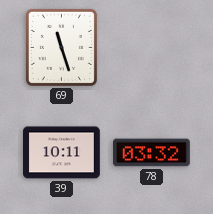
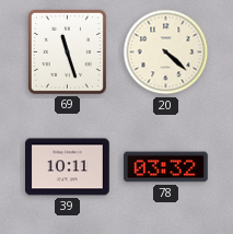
20: none -> 4:22
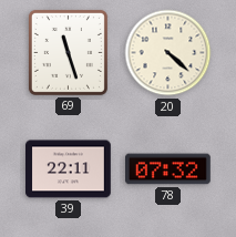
39: 10:11 -> 22:11
78: 03:32 -> 07:32
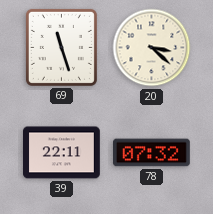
20: 4:22 -> 3:22
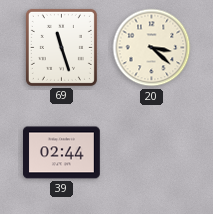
39: 22:11 -> 02:44
78: 07:32 -> none
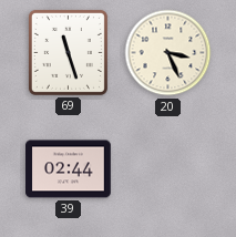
20: 3:22 -> 3:26
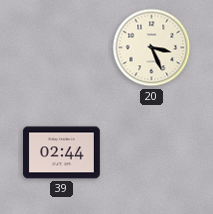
69: 11:27 -> none
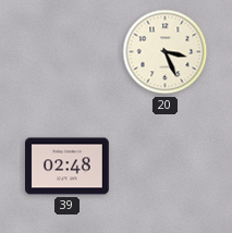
39: 02:44 -> 02:48
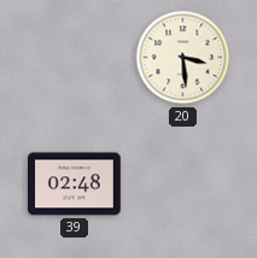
20: 3:26 -> 3:29
